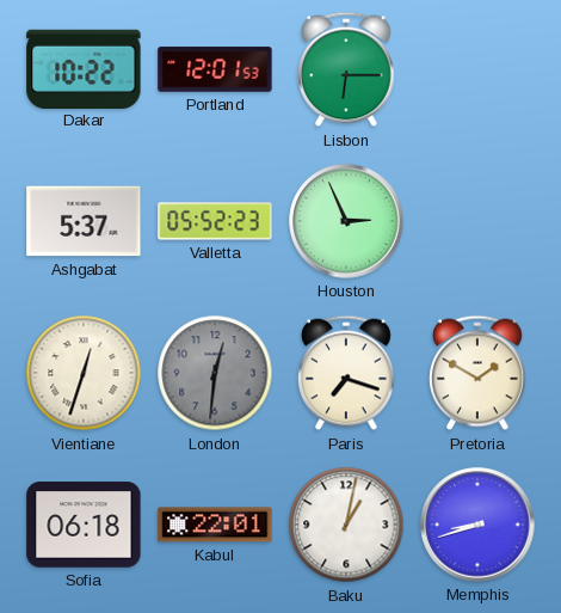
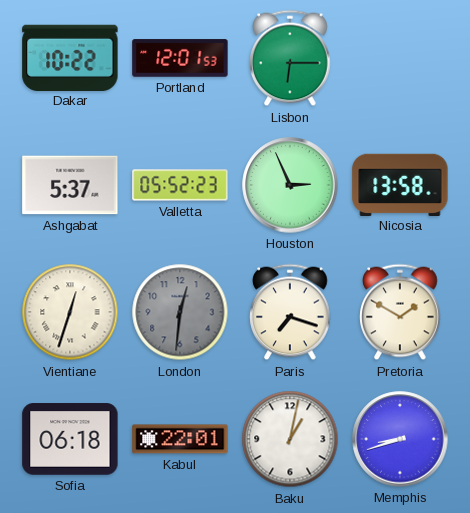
Nicosia: none -> 13:58
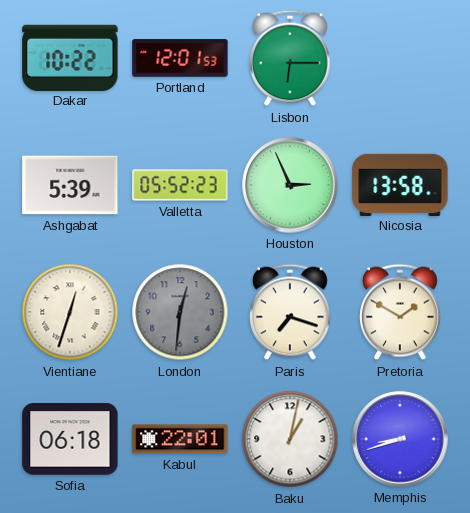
Ashgabat: 5:37 -> 5:39
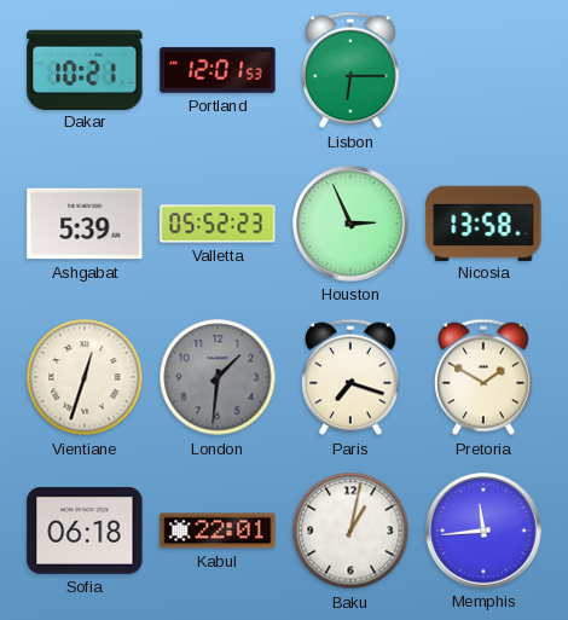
Dakar: 10:22 -> 10:21
London: 12:31 -> 1:31
Memphis: 8:42 -> 11:44
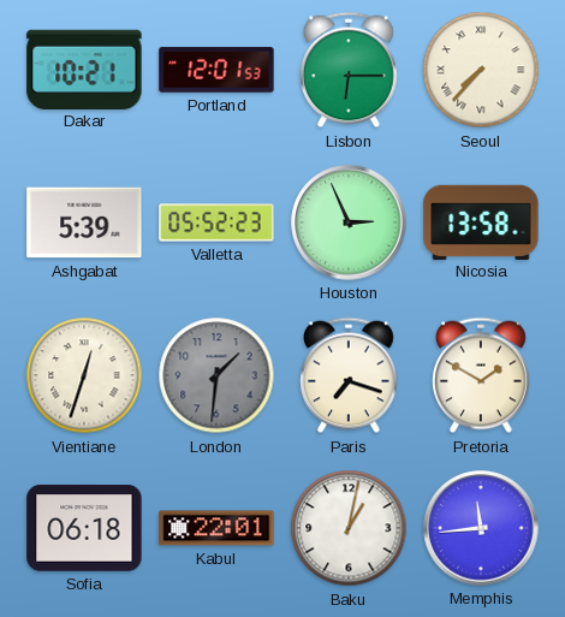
Seoul: none -> 7:37
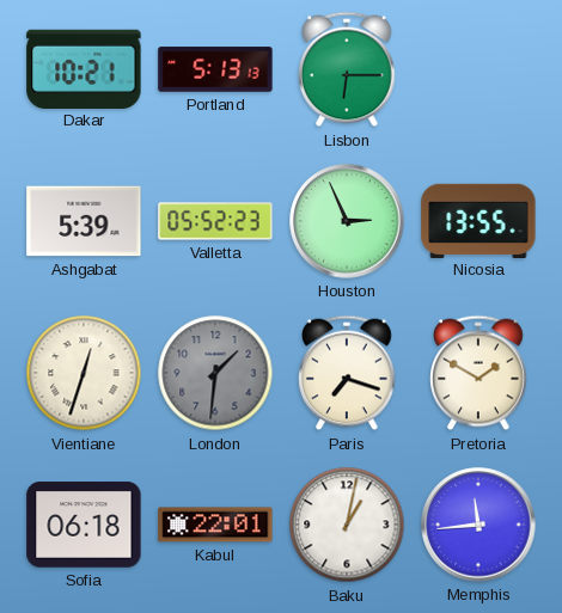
Portland: 12:01 -> 5:13
Seoul: 7:37 -> none
Nicosia: 13:58 -> 13:55
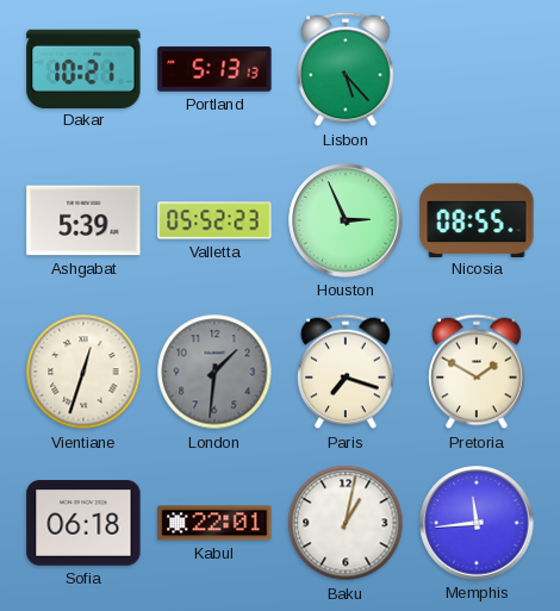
Lisbon: 6:15 -> 5:23
Nicosia: 13:55 -> 08:55
